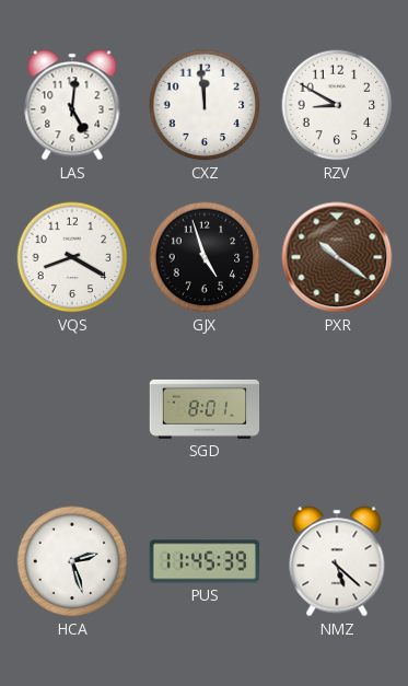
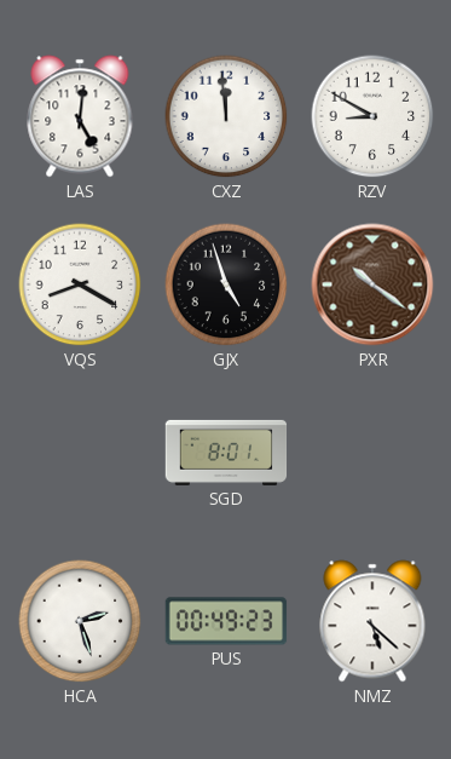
PUS: 11:45 -> 00:49
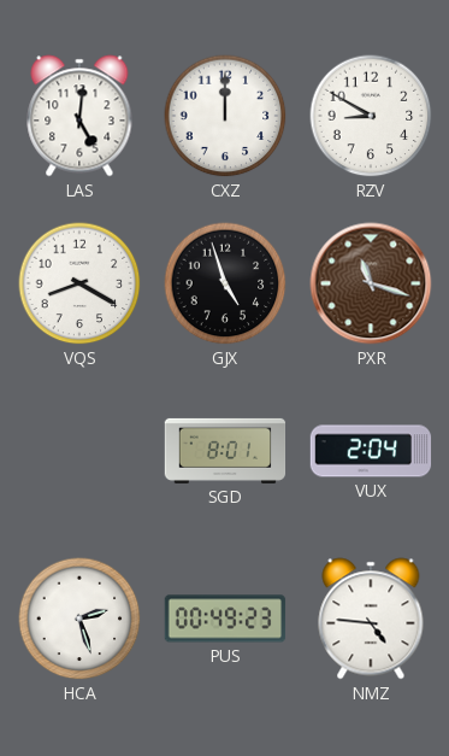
CXZ: 11:59 -> 12:00
PXR: 10:21 -> 11:18
VUX: none -> 2:04
NMZ: 5:22 -> 4:46
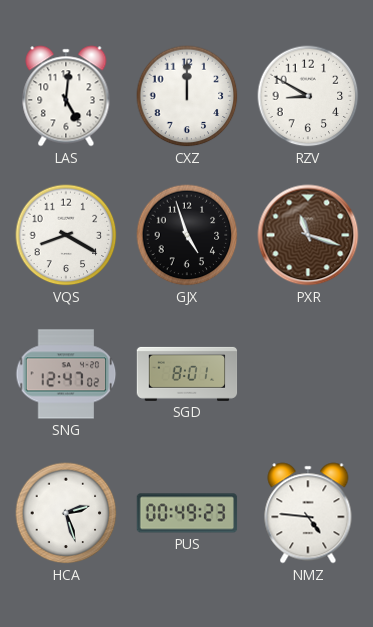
SNG: none -> 12:47
VUX: 2:04 -> none
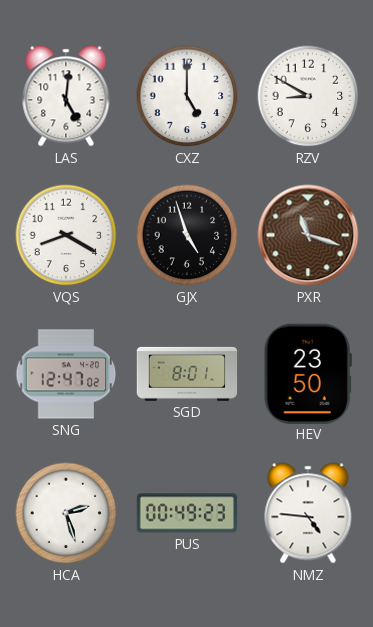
CXZ: 12:00 -> 5:00
HEV: none -> 23:50
